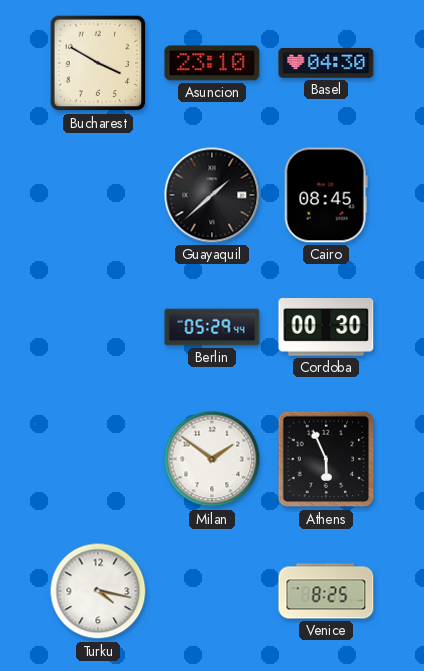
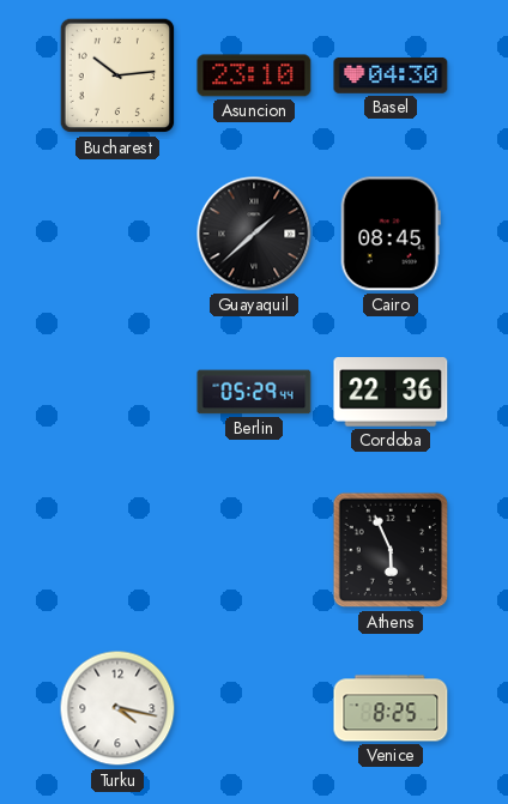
Bucharest: 3:50 -> 10:14
Cordoba: 00:30 -> 22:36
Milan: 1:51 -> none
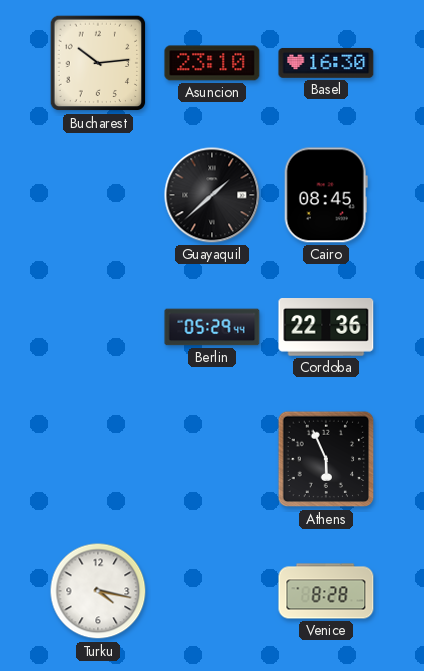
Basel: 04:30 -> 16:30
Venice: 8:25 -> 8:28
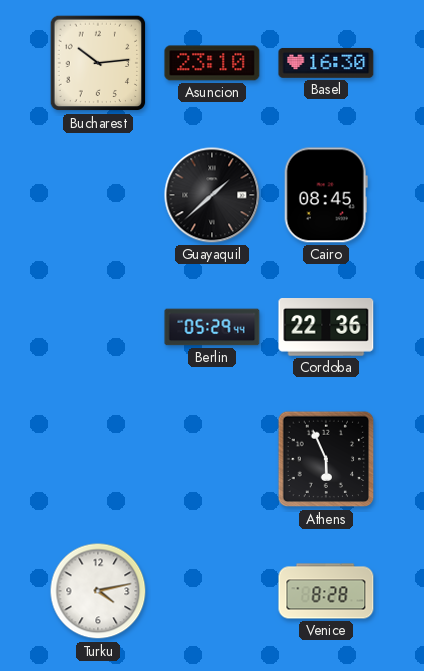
Turku: 4:17 -> 4:13
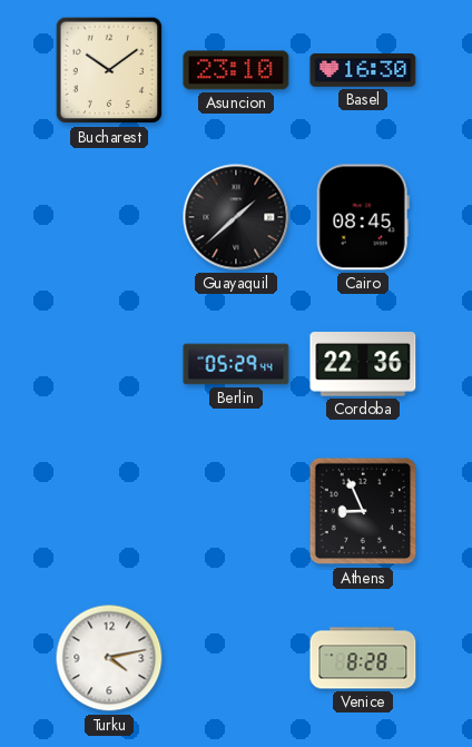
Bucharest: 10:14 -> 10:09
Athens: 5:56 -> 8:56
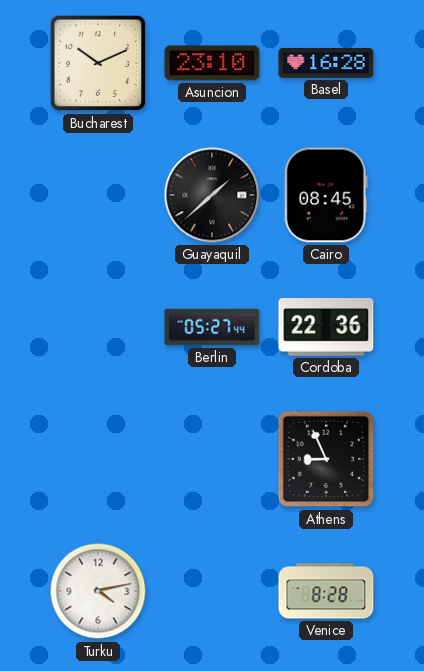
Bucharest: 10:09 -> 10:11
Basel: 16:30 -> 16:28
Berlin: 05:29 -> 05:27
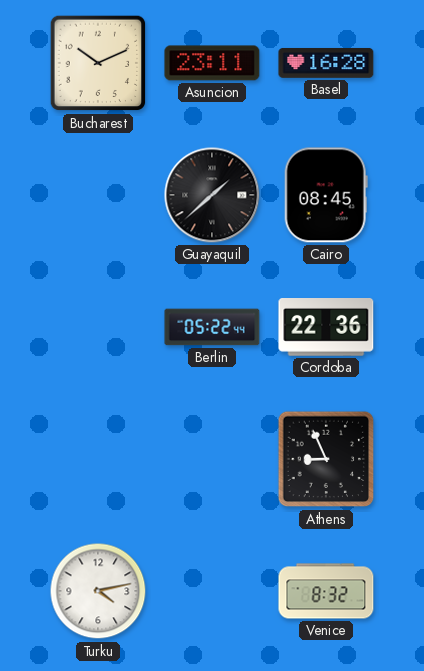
Asuncion: 23:10 -> 23:11
Berlin: 05:27 -> 05:22
Venice: 8:28 -> 8:32
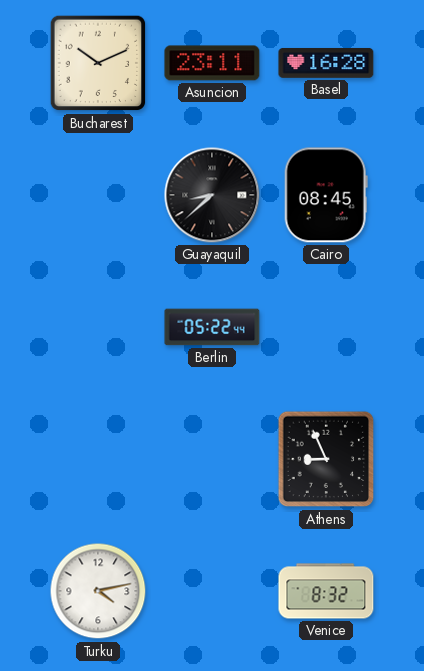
Guayaquil: 1:38 -> 8:38
Cordoba: 22:36 -> none
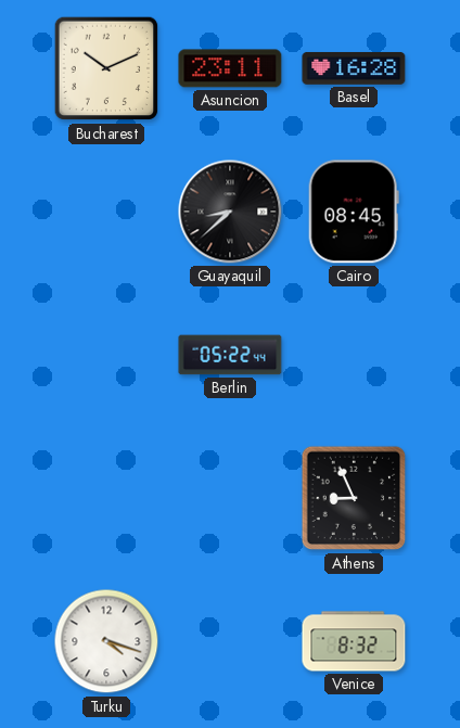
Turku: 4:13 -> 4:18
